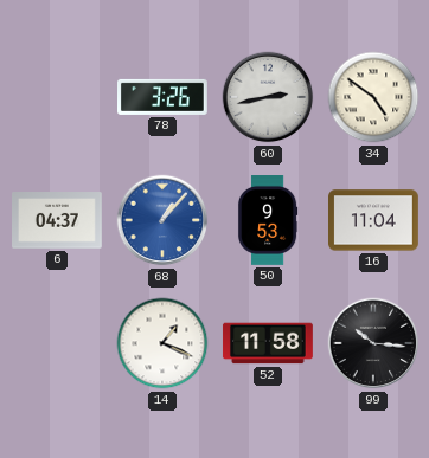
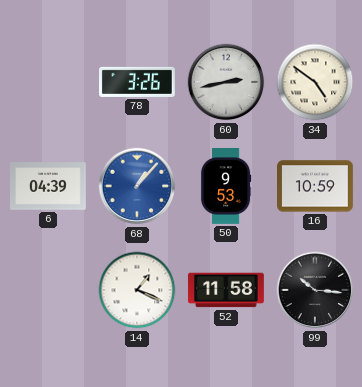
6: 04:37 -> 04:39
16: 11:04 -> 10:59
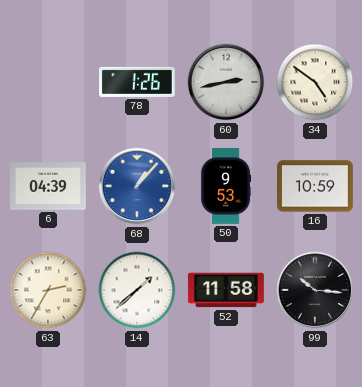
78: 3:26 -> 1:26
63: none -> 2:35
14: 1:19 -> 1:38
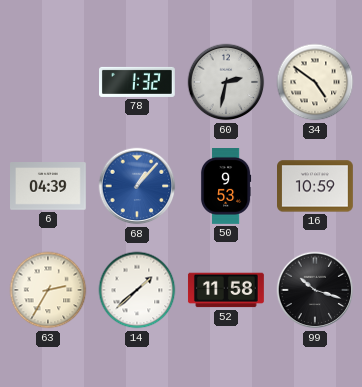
78: 1:26 -> 1:32
60: 2:43 -> 2:32
99: 10:16 -> 10:18
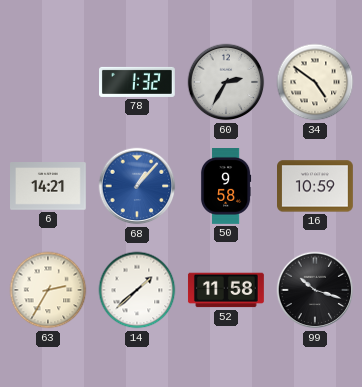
60: 2:32 -> 2:35
6: 04:39 -> 14:21
50: 9:53 -> 9:58
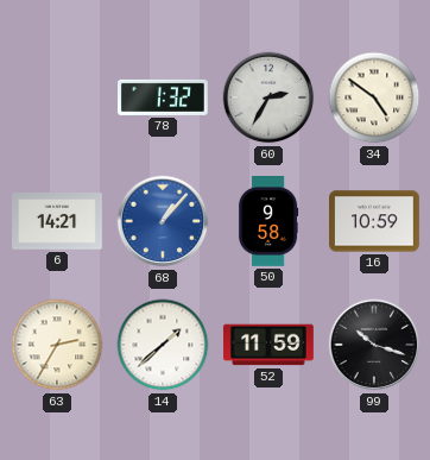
52: 11:58 -> 11:59
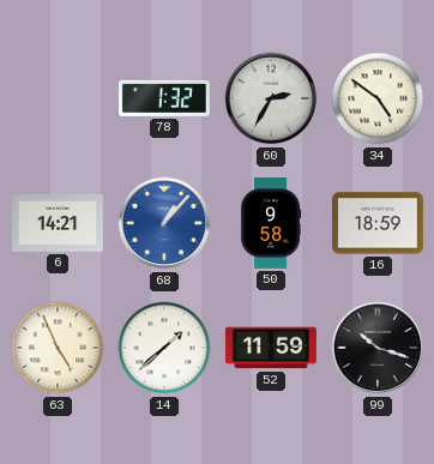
16: 10:59 -> 18:59
63: 2:35 -> 4:56
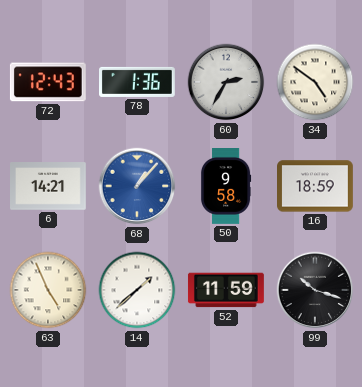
72: none -> 12:43
78: 1:32 -> 1:36
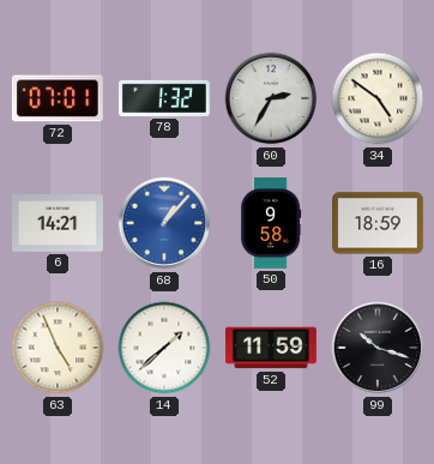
72: 12:43 -> 07:01
78: 1:36 -> 1:32
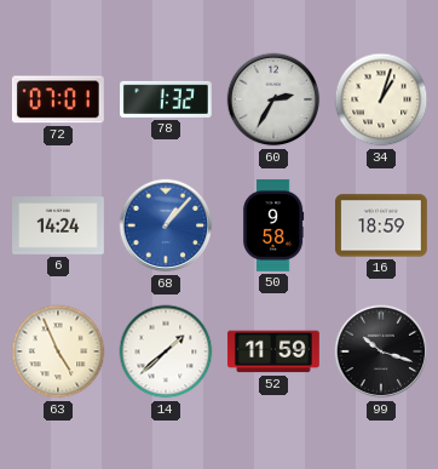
34: 4:51 -> 1:03
6: 14:21 -> 14:24
